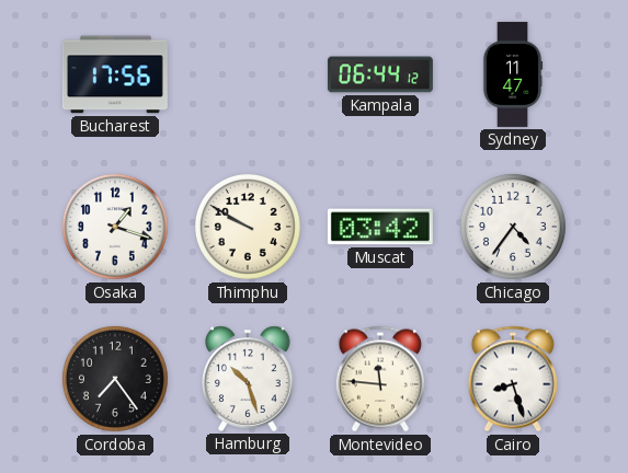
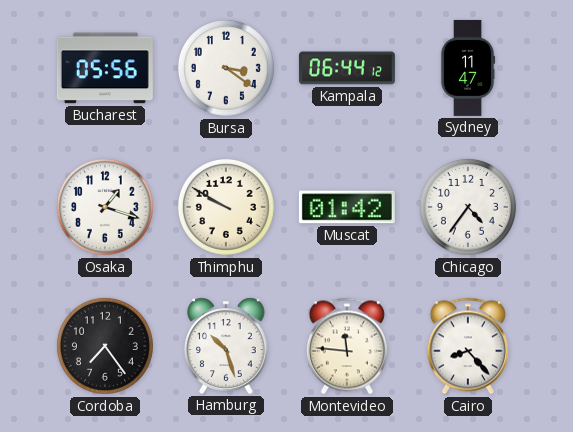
Bucharest: 17:56 -> 05:56
Bursa: none -> 3:21
Muscat: 03:42 -> 01:42
Cairo: 8:27 -> 8:23
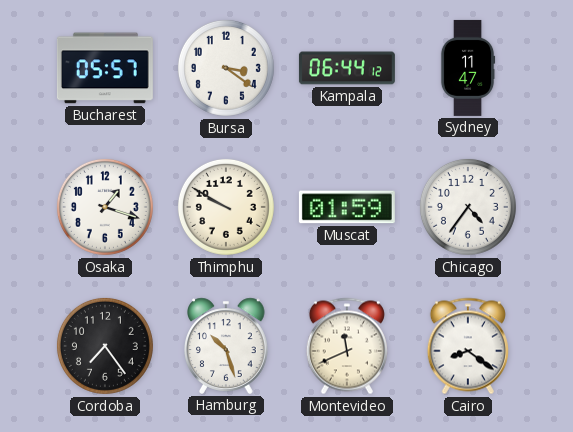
Bucharest: 05:56 -> 05:57
Muscat: 01:42 -> 01:59
Montevideo: 11:46 -> 11:41
Cairo: 8:23 -> 8:21
